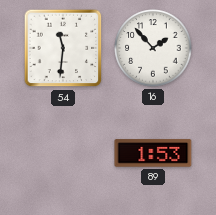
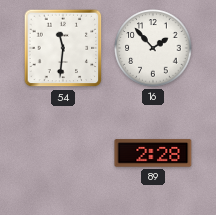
89: 1:53 -> 2:28
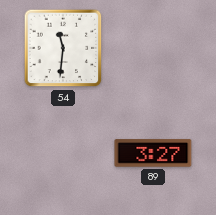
16: 1:53 -> none
89: 2:28 -> 3:27
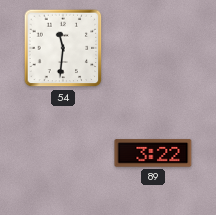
89: 3:27 -> 3:22
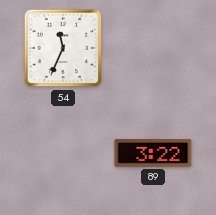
54: 11:31 -> 11:34
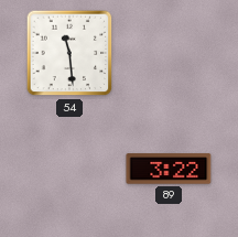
54: 11:34 -> 11:29
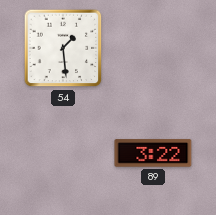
54: 11:29 -> 1:29
